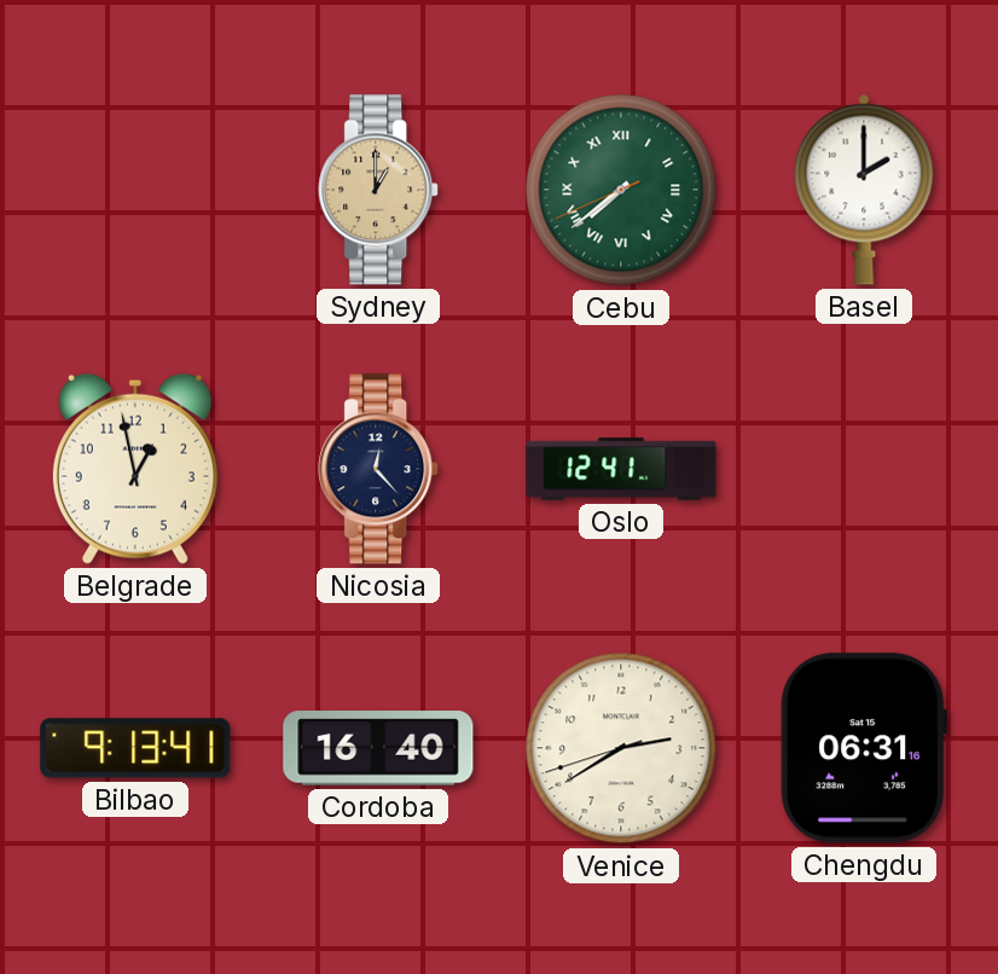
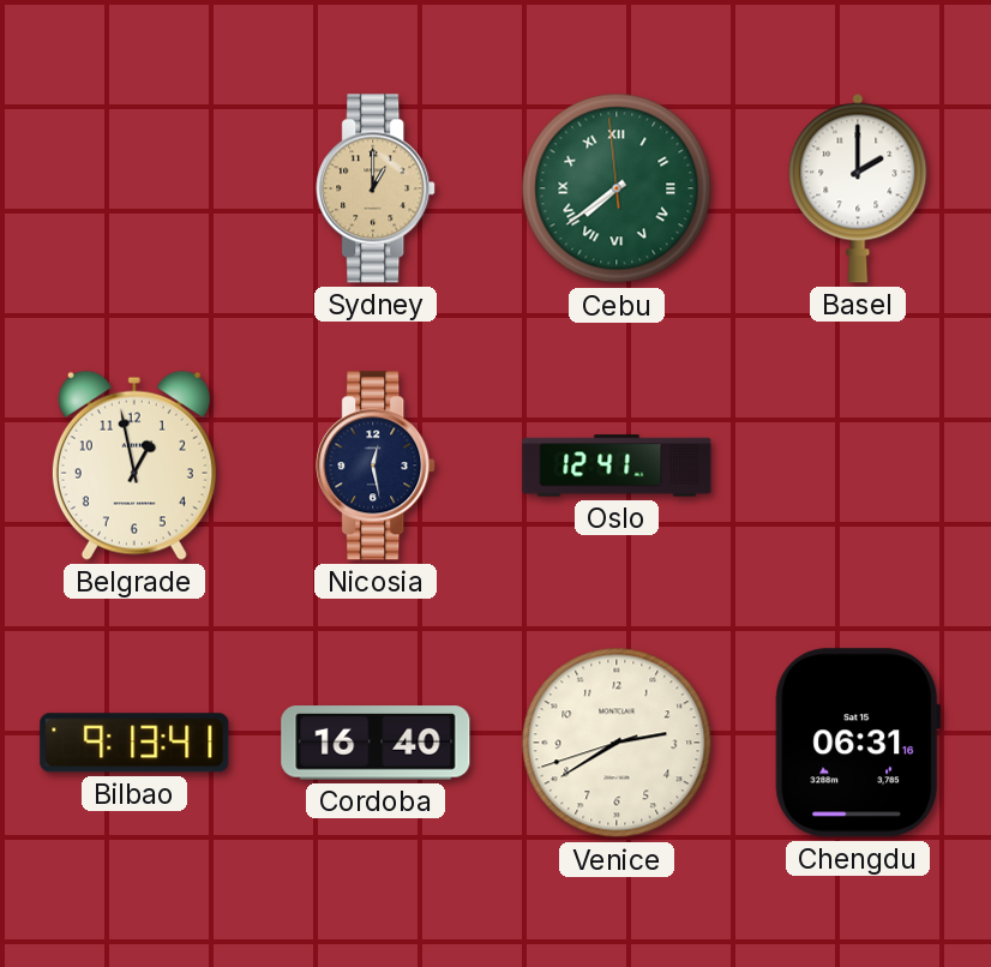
Cebu: 7:38:41 -> 7:38:59
Nicosia: 12:23 -> 12:28
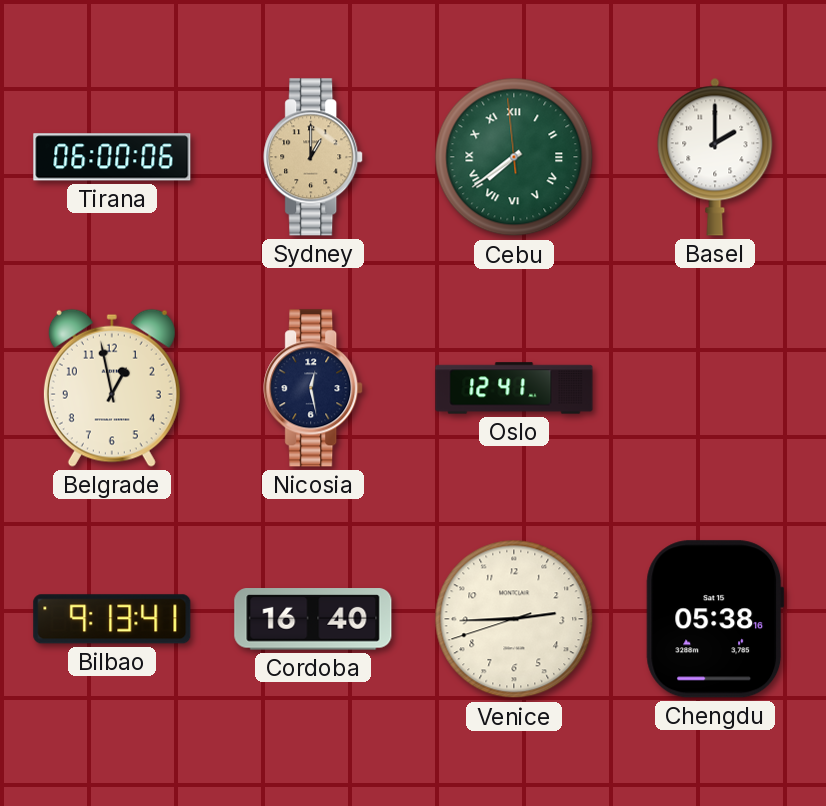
Tirana: none -> 06:00
Venice: 2:39 -> 2:44
Chengdu: 06:31 -> 05:38
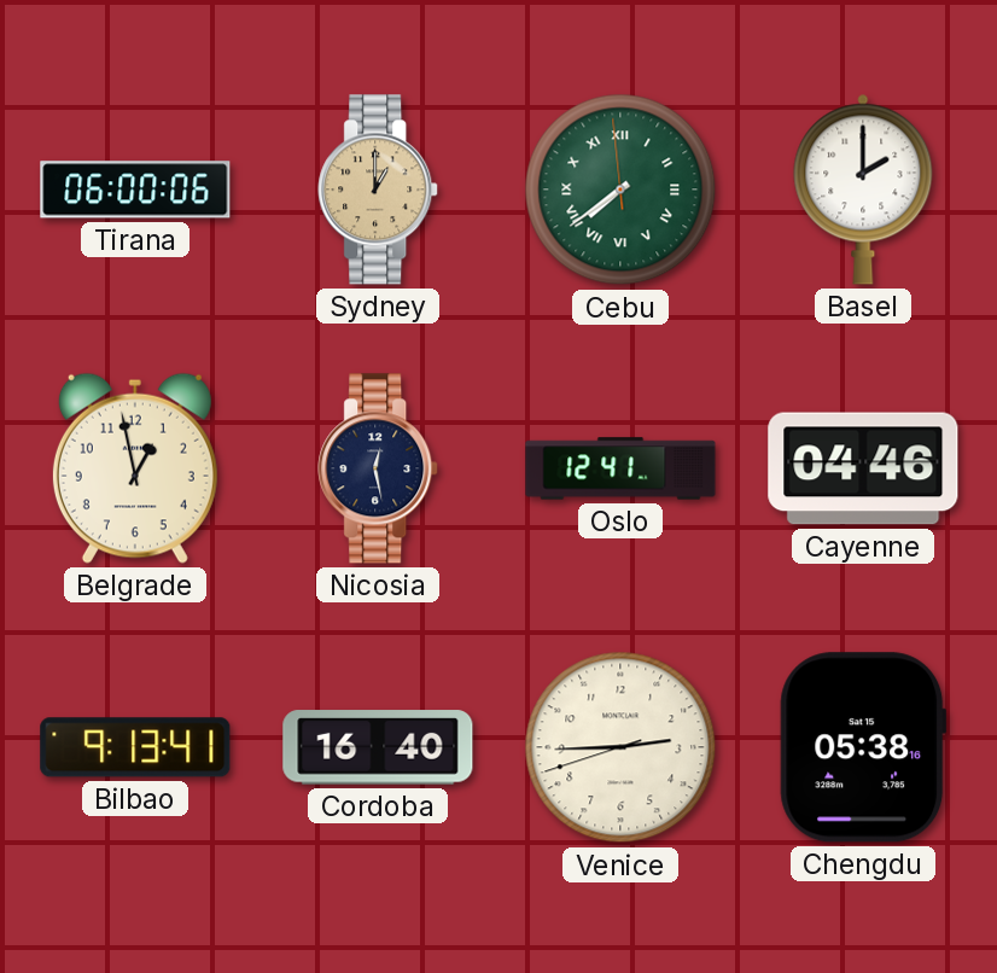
Cayenne: none -> 04:46
